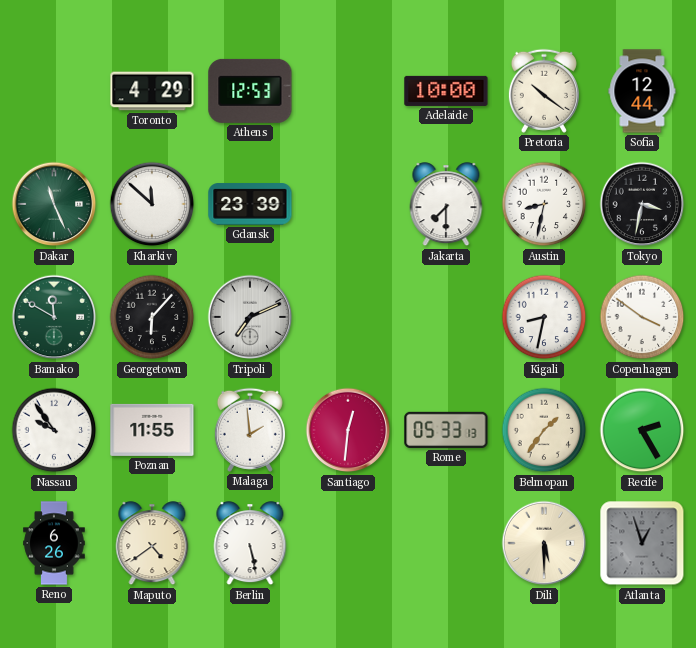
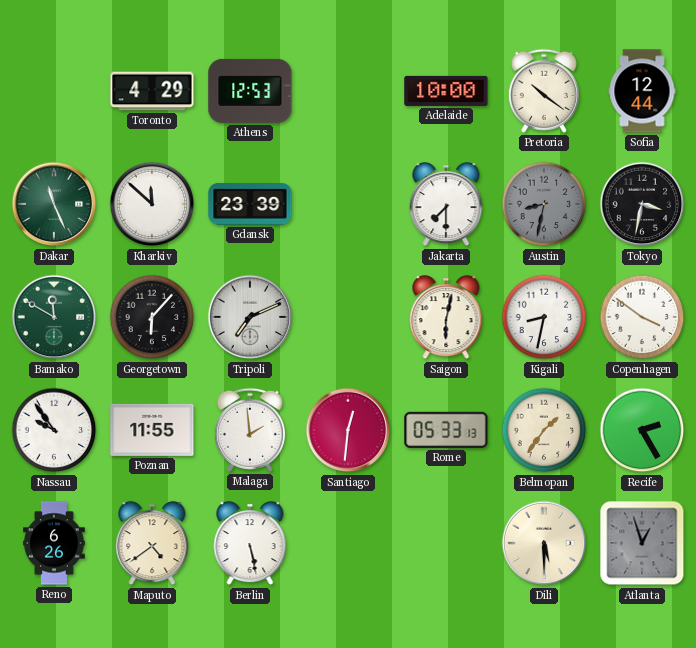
Austin dial: white -> grey
Saigon: none -> 6:02
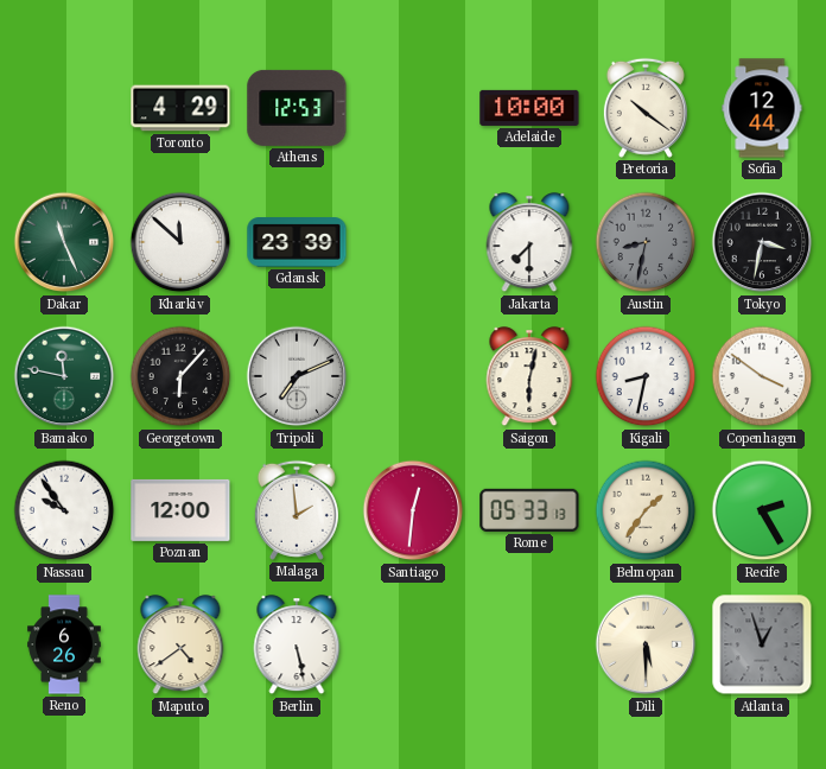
Bamako: 11:50 -> 11:47
Poznan: 11:55 -> 12:00
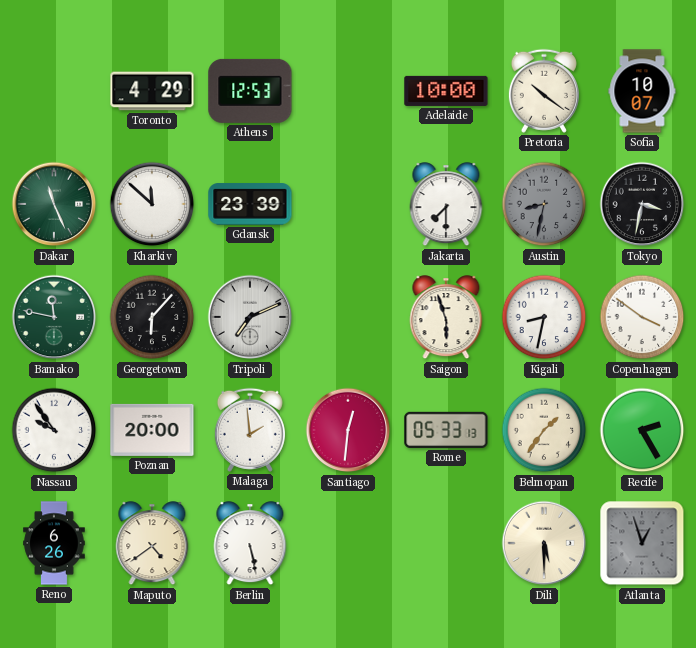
Sofia: 12:44 -> 10:07
Saigon: 6:02 -> 5:57
Poznan: 12:00 -> 20:00
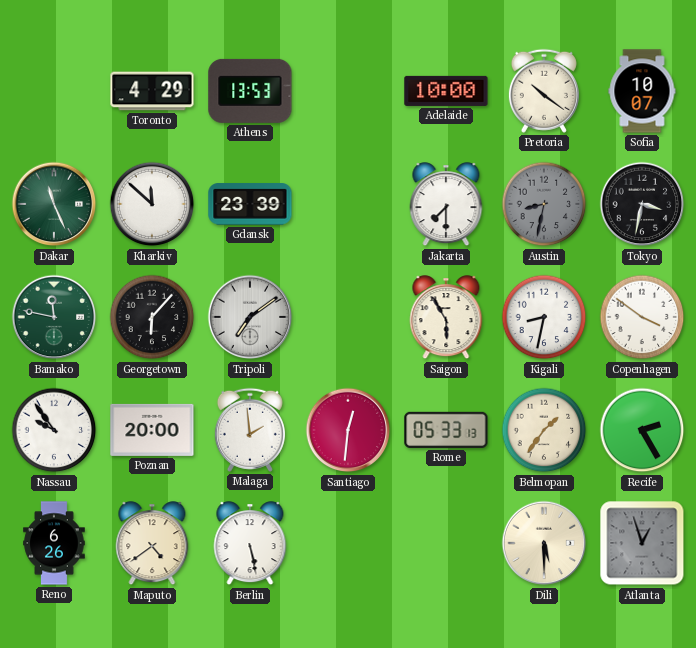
Athens: 12:53 -> 13:53
Tripoli: 7:11 -> 7:09
Saigon: 5:57 -> 5:55
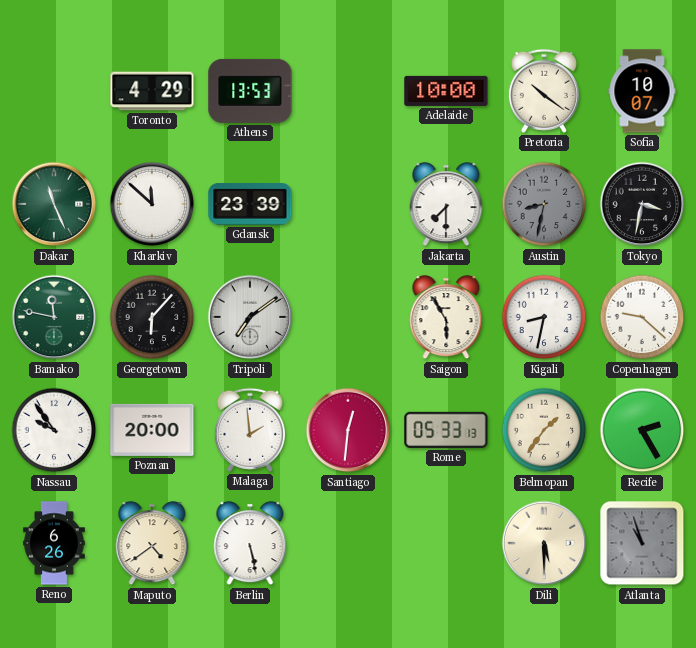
Copenhagen: 3:51 -> 9:22
Atlanta: 12:57 -> 10:57
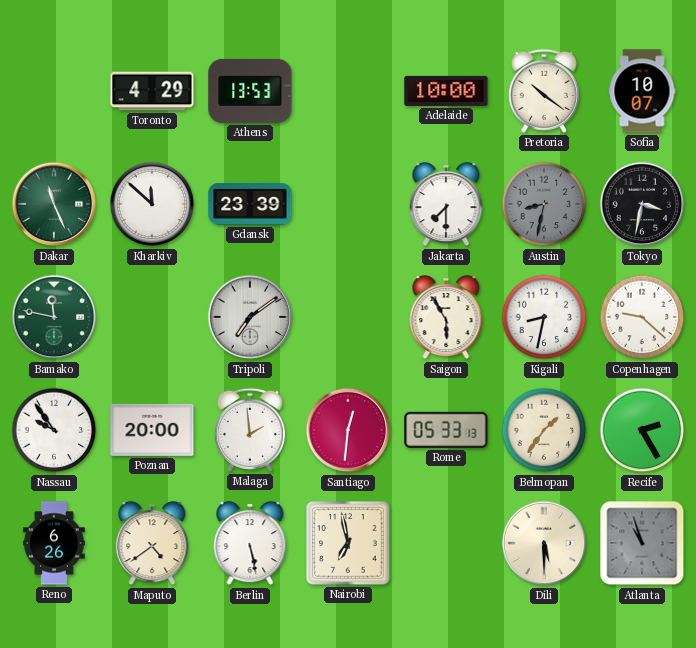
Georgetown: 6:07 -> none
Nairobi: none -> 6:58
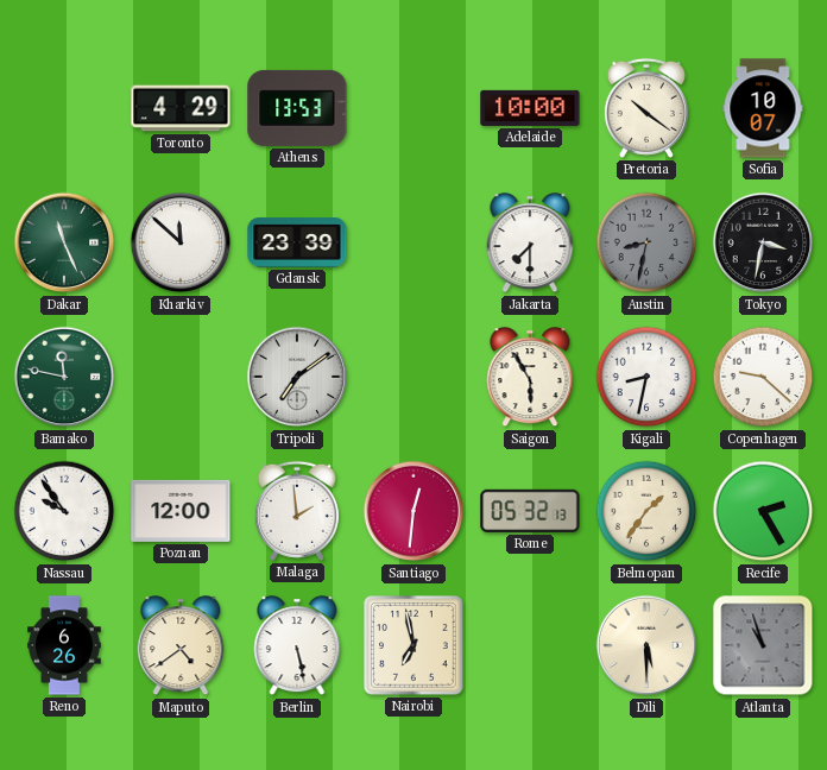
Poznan: 20:00 -> 12:00
Rome: 05:33 -> 05:32
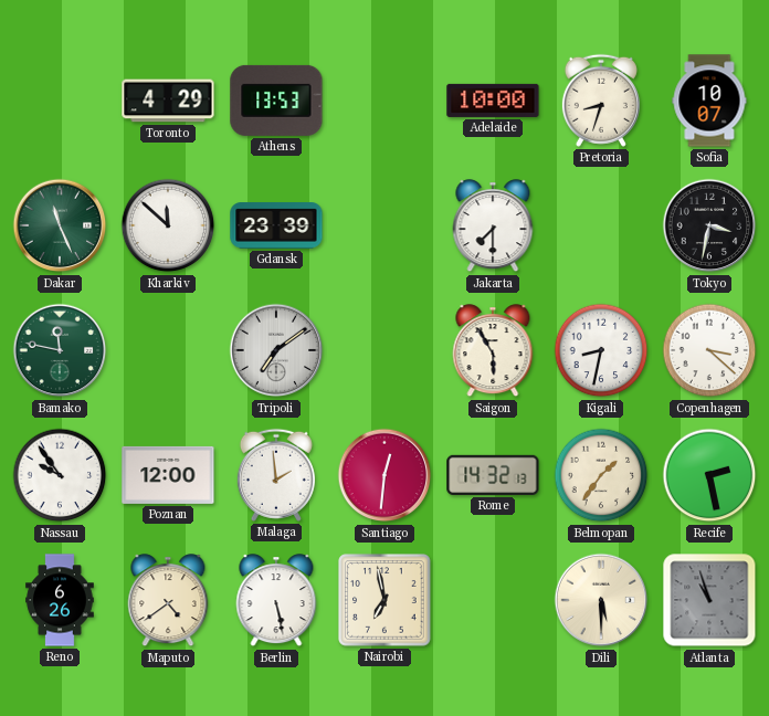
Pretoria: 10:21 -> 8:33
Austin: 8:32 -> none
Copenhagen: 9:22 -> 3:22
Rome: 05:32 -> 14:32
Recife: 2:25 -> 2:28
